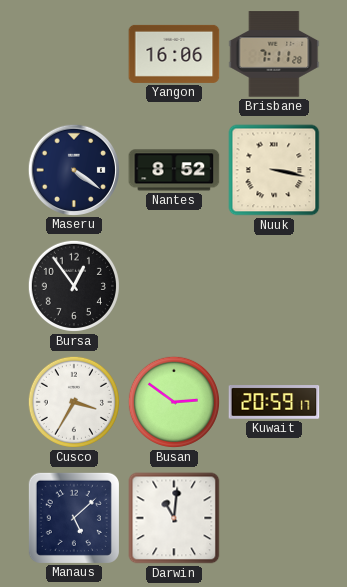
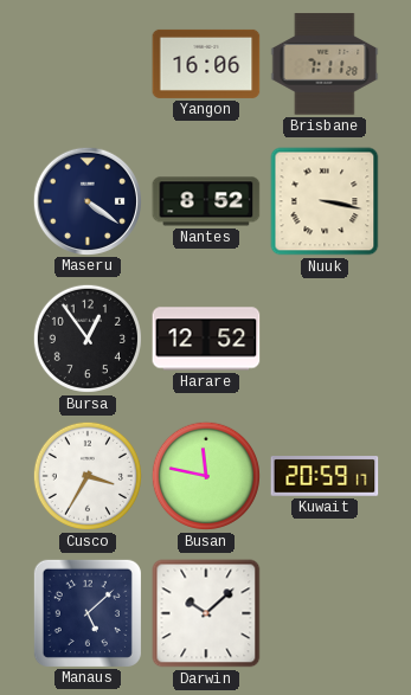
Harare: none -> 12:52
Busan: 2:51 -> 11:47
Darwin: 11:01 -> 10:08
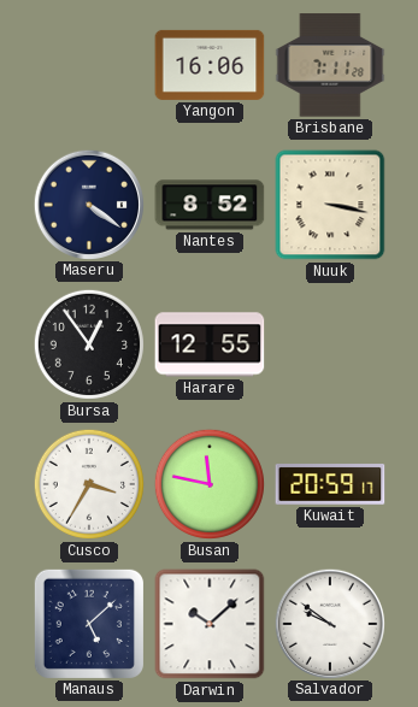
Harare: 12:52 -> 12:55
Salvador: none -> 9:51
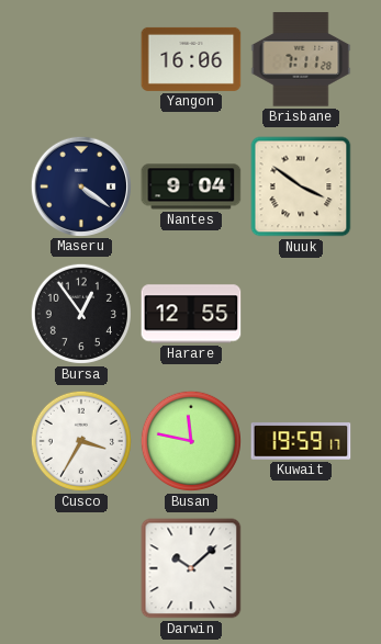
Nantes: 8:52 -> 9:04
Nuuk: 3:17 -> 3:51
Kuwait: 20:59 -> 19:59
Manaus: 5:08 -> none
Salvador: 9:51 -> none
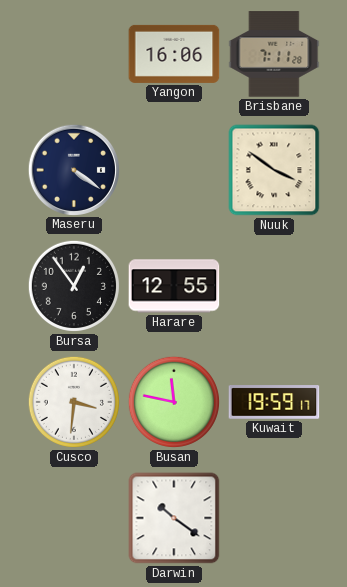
Nantes: 9:04 -> none
Cusco: 3:35 -> 3:31
Darwin: 10:08 -> 10:21
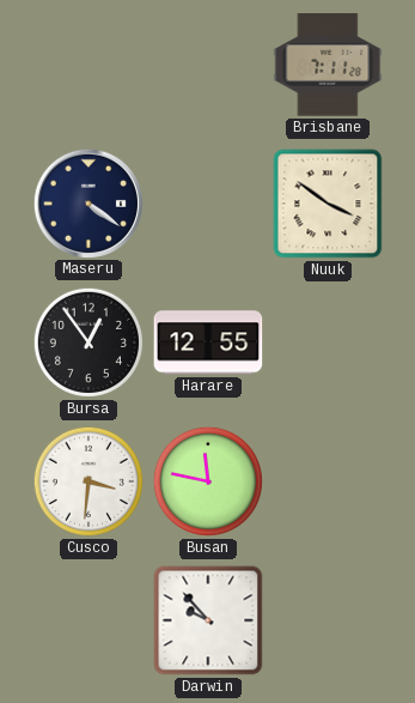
Yangon: 16:06 -> none
Kuwait: 19:59 -> none
Darwin: 10:21 -> 9:53
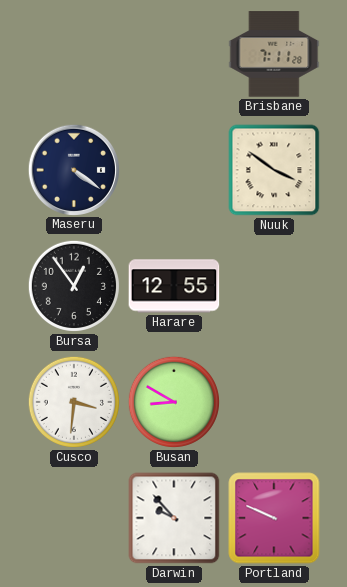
Busan: 11:47 -> 8:50
Portland: none -> 9:49
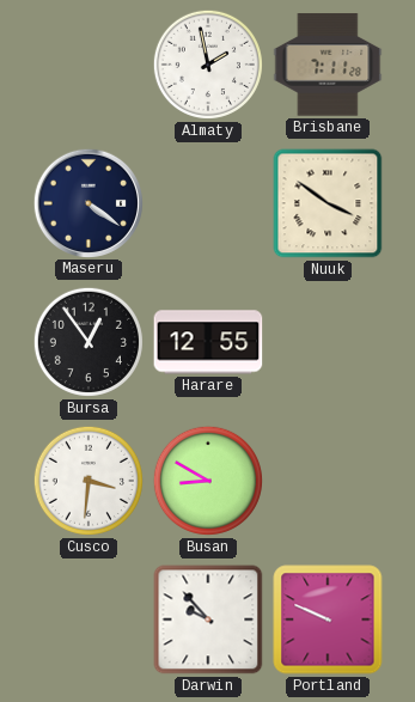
Almaty: none -> 1:58
